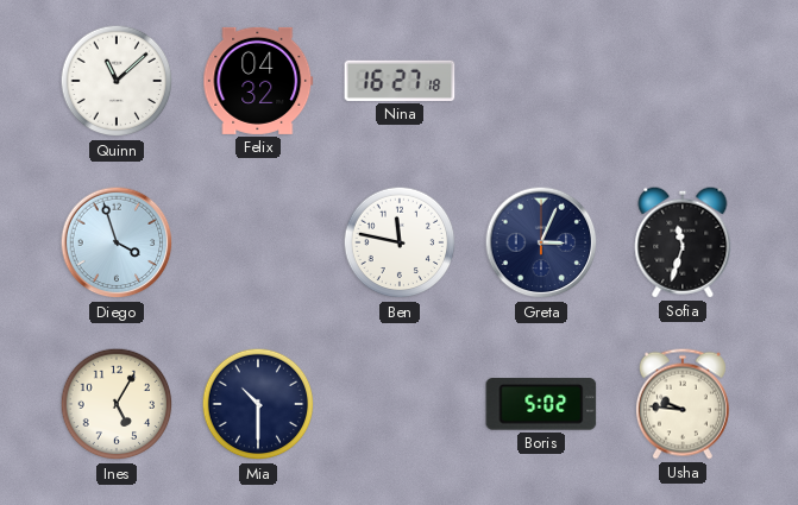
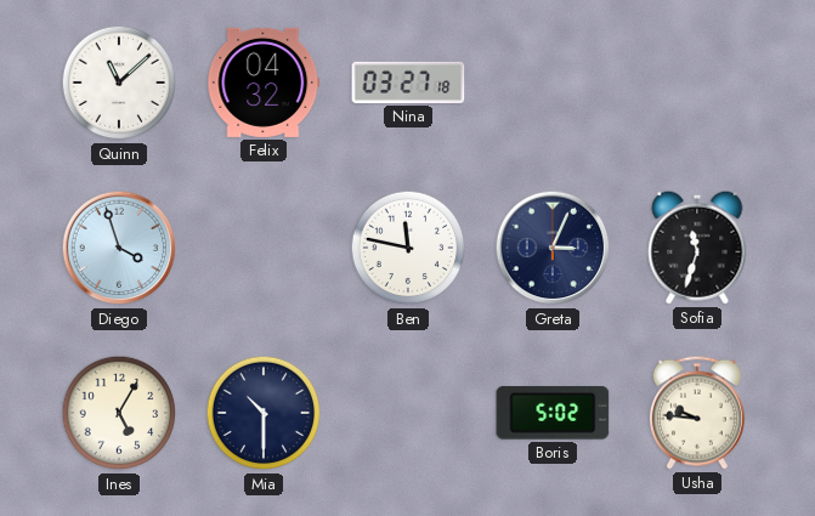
Nina: 16:27 -> 03:27
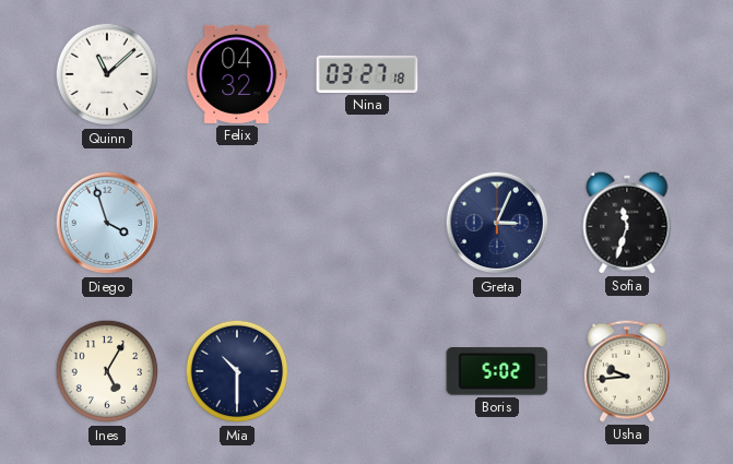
Ben: 11:47 -> none
Usha: 9:46 -> 9:44
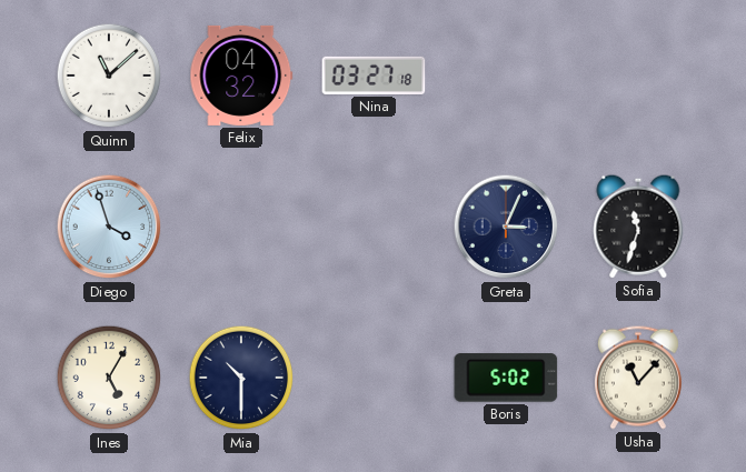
Usha: 9:44 -> 11:07
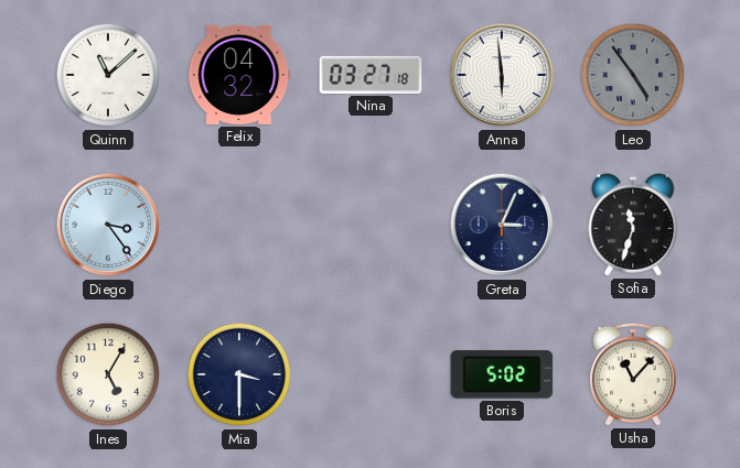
Anna: none -> 5:59
Leo: none -> 4:54
Diego: 3:57 -> 3:24
Mia: 10:30 -> 3:30
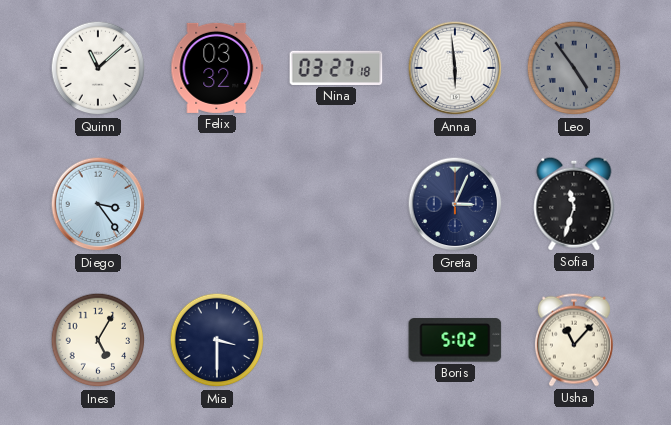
Felix: 04:32 -> 03:32
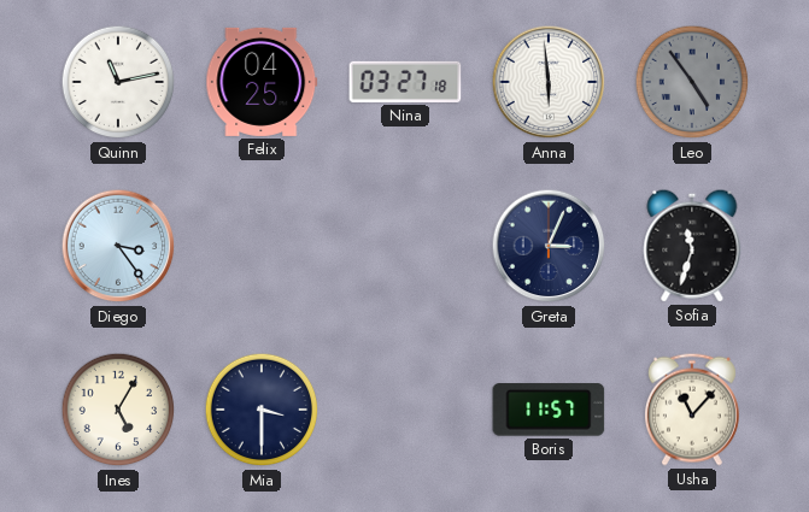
Quinn: 11:08 -> 11:13
Felix: 03:32 -> 04:25
Boris: 5:02 -> 11:57
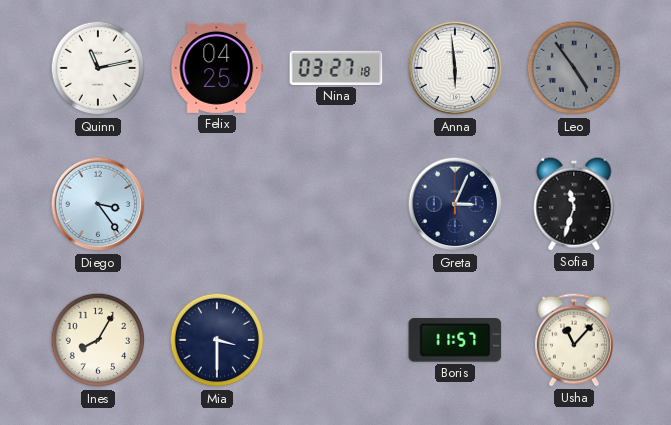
Ines: 5:05 -> 8:05
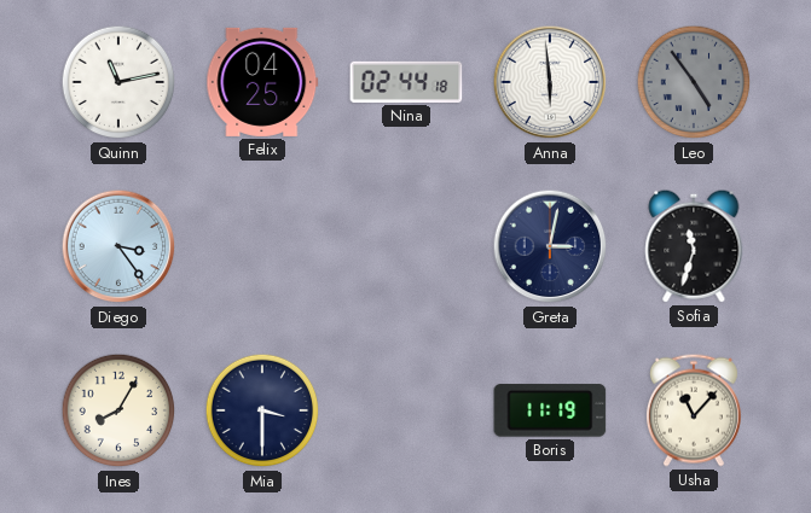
Nina: 03:27 -> 02:44
Greta: 3:04 -> 3:02
Boris: 11:57 -> 11:19
